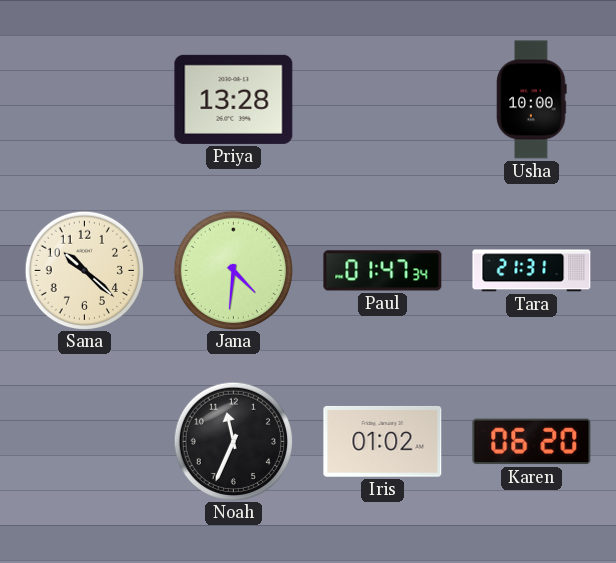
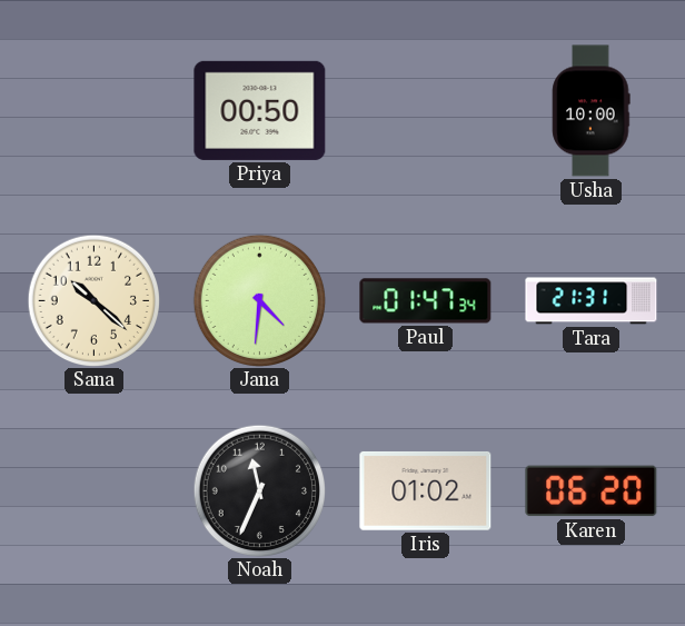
Priya: 13:28 -> 00:50
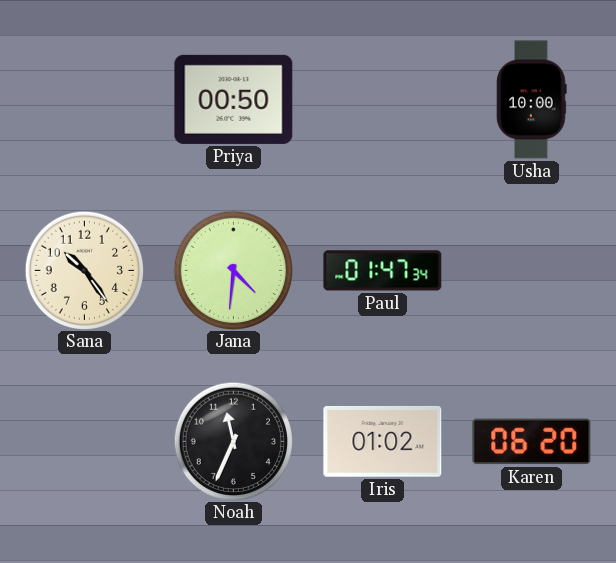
Sana: 10:22 -> 10:24
Tara: 21:31 -> none
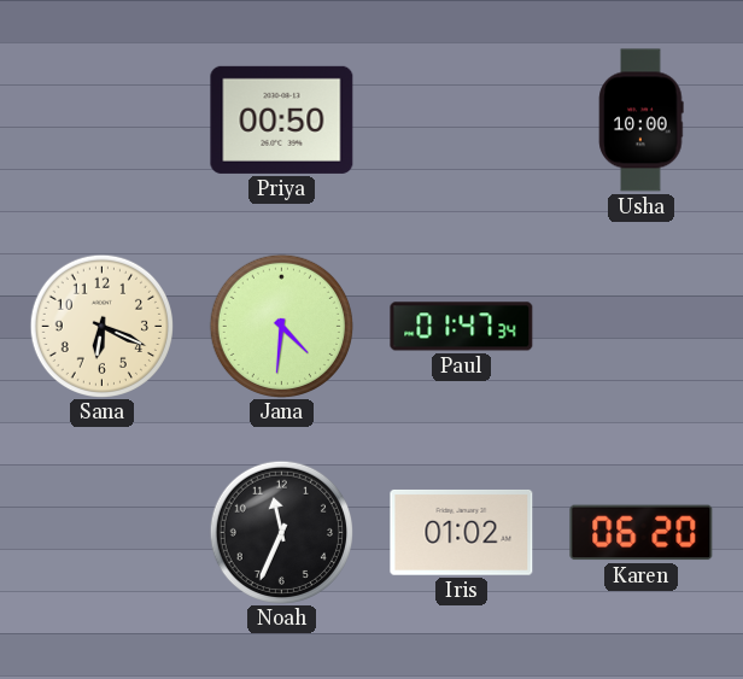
Sana: 10:24 -> 6:19
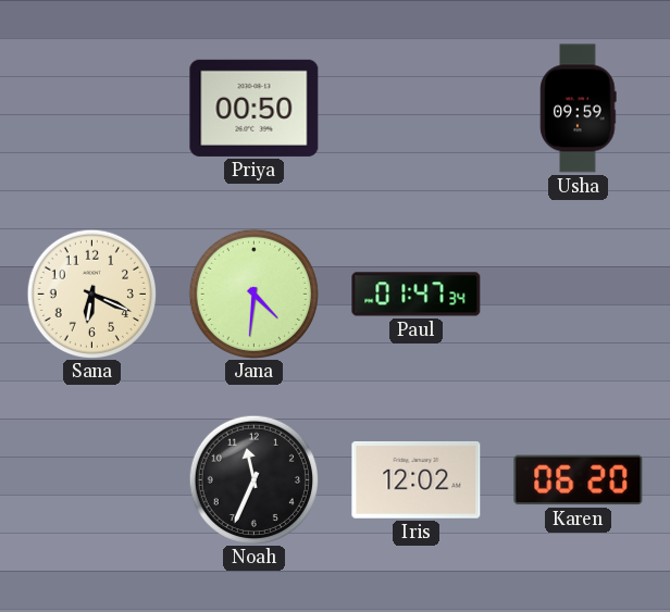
Usha: 10:00 -> 09:59
Iris: 01:02 -> 12:02
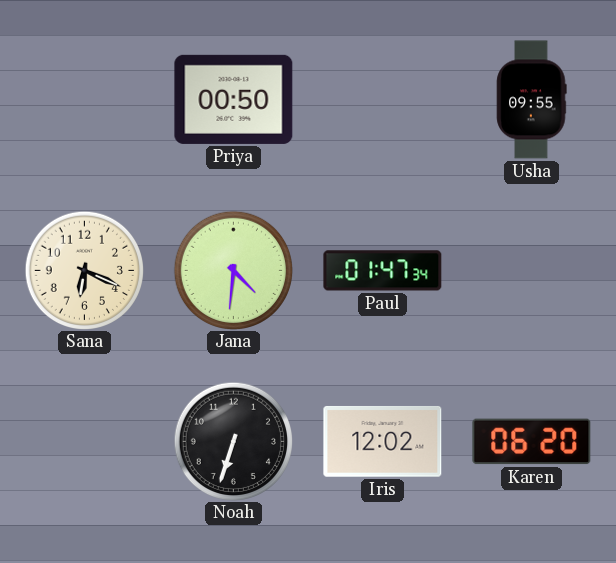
Usha: 09:59 -> 09:55
Noah: 11:34 -> 6:33
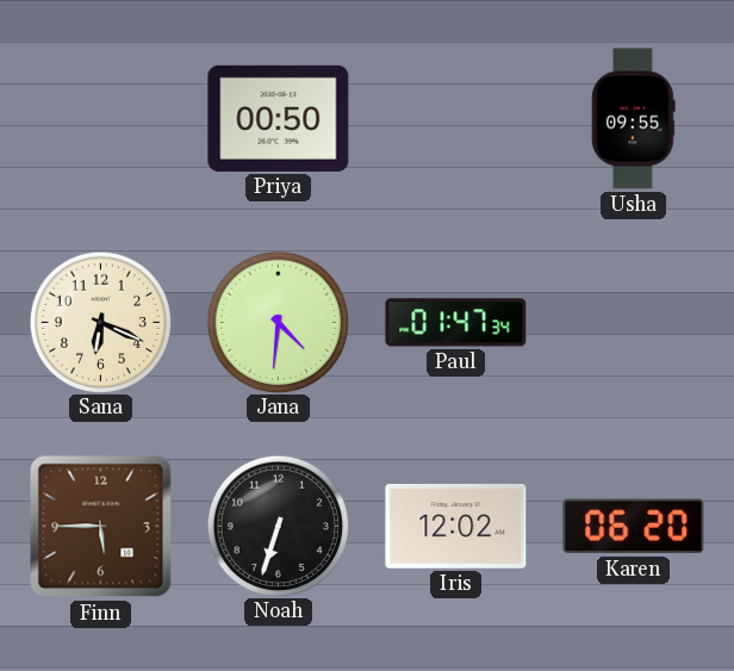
Finn: none -> 5:45
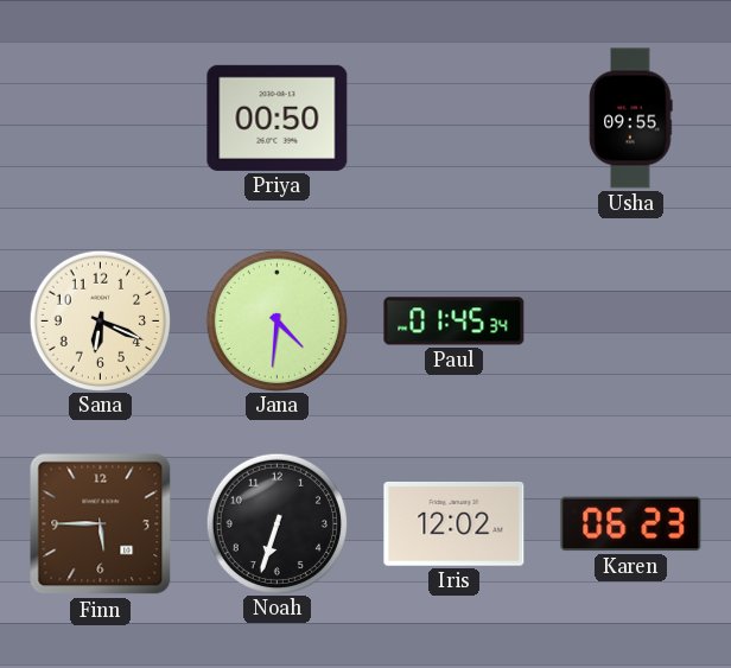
Paul: 01:47 -> 01:45
Karen: 06:20 -> 06:23
